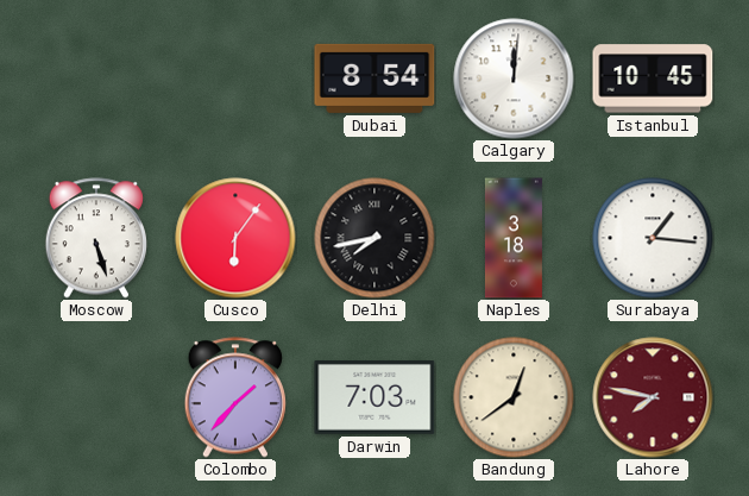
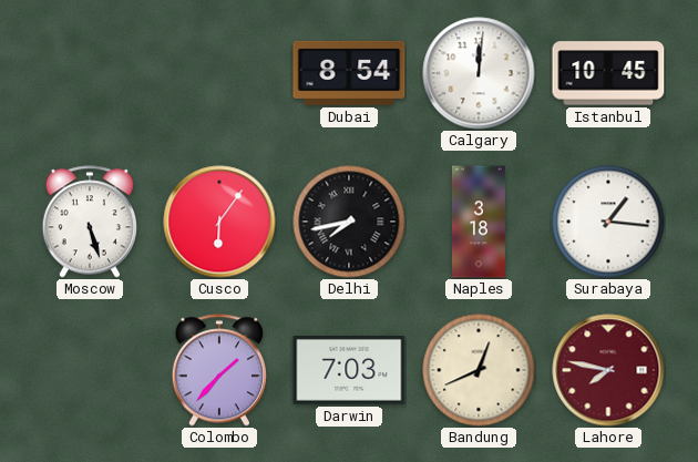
Bandung: 12:39 -> 12:41
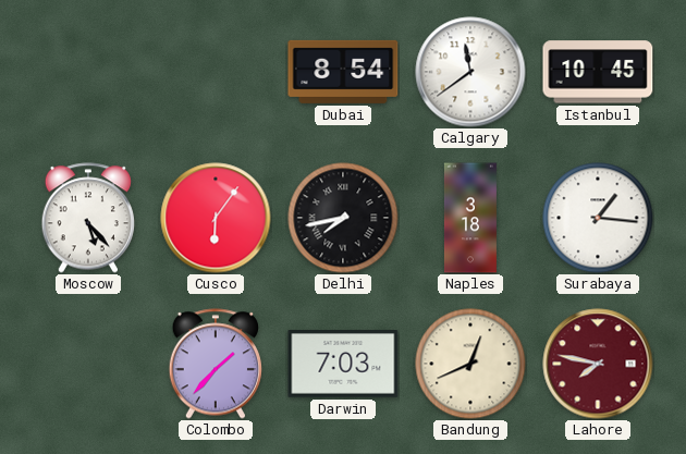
Calgary: 12:01 -> 11:39
Moscow: 5:27 -> 5:23
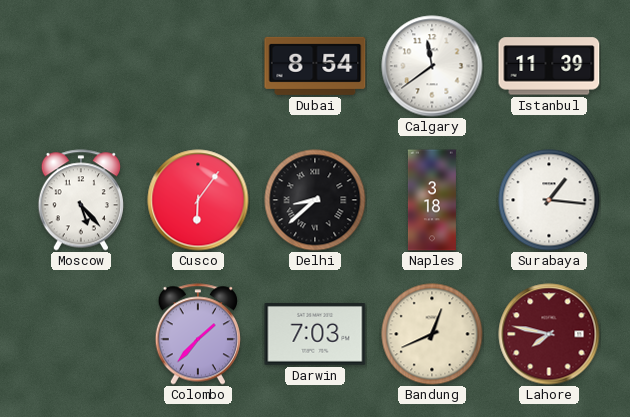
Istanbul: 10:45 -> 11:39
Delhi: 7:43 -> 8:38
